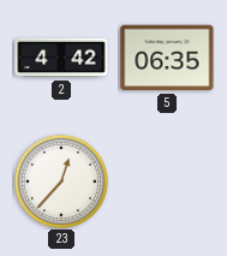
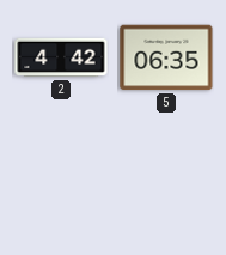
23: 12:37 -> none
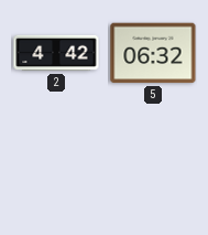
5: 06:35 -> 06:32
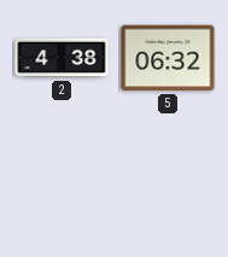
2: 4:42 -> 4:38
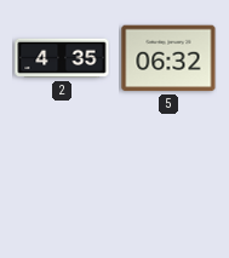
2: 4:38 -> 4:35
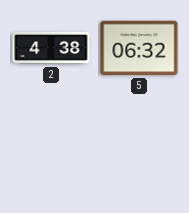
2: 4:35 -> 4:38
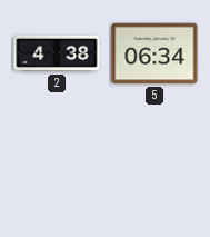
5: 06:32 -> 06:34
